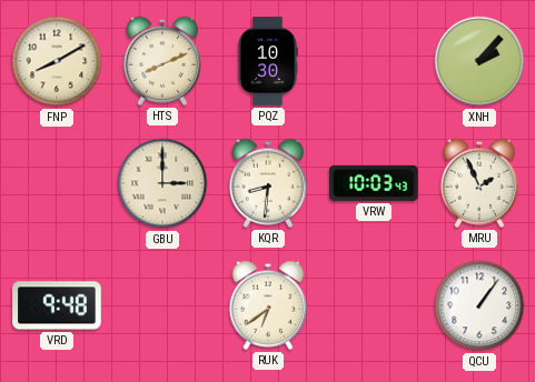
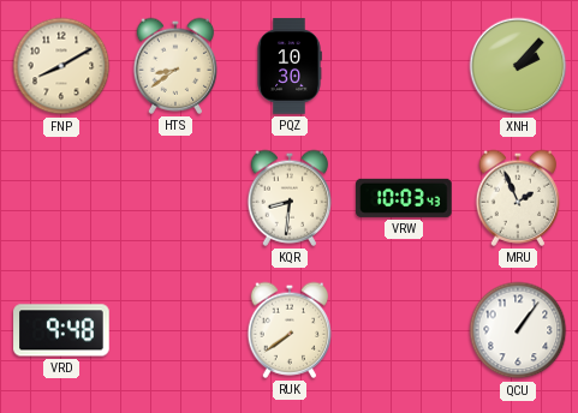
HTS: 8:11 -> 8:39
GBU: 3:00 -> none
RUK: 6:39 -> 7:39
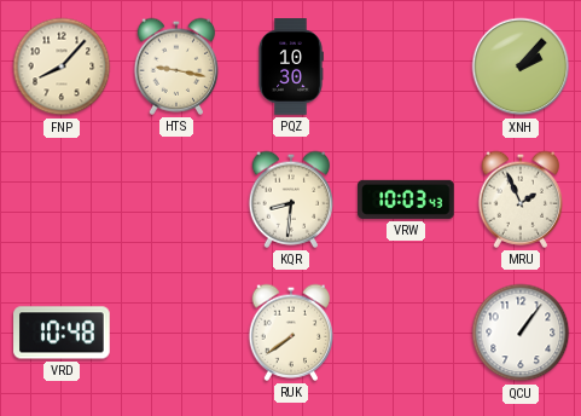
FNP: 8:10 -> 8:07
HTS: 8:39 -> 9:17
VRD: 9:48 -> 10:48
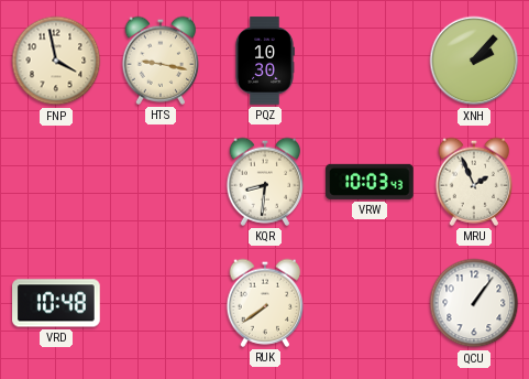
FNP: 8:07 -> 3:58
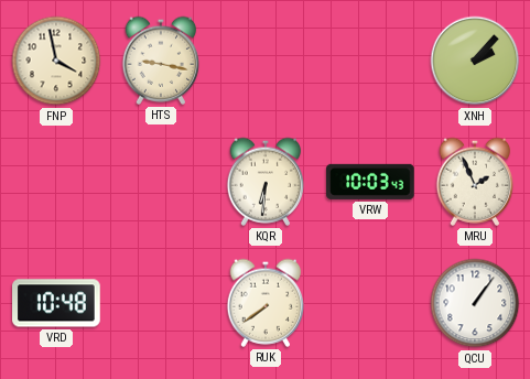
PQZ: 10:30 -> none
KQR: 8:31 -> 6:31
